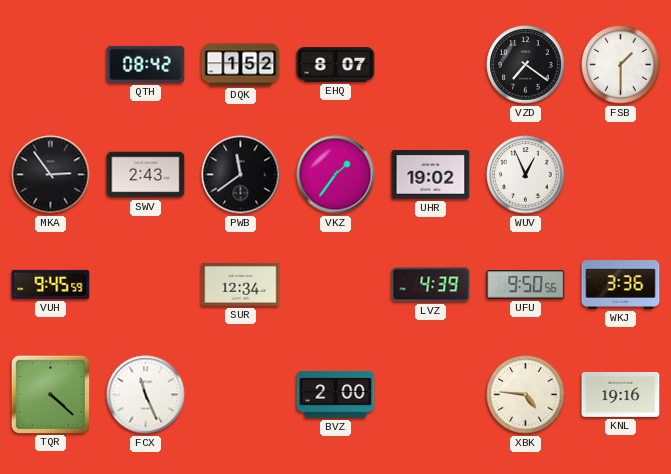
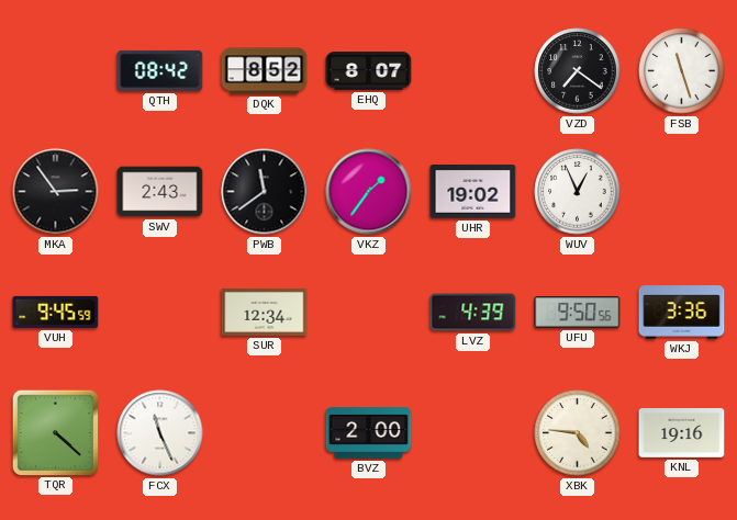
DQK: 1:52 -> 8:52
FSB: 1:30 -> 11:27
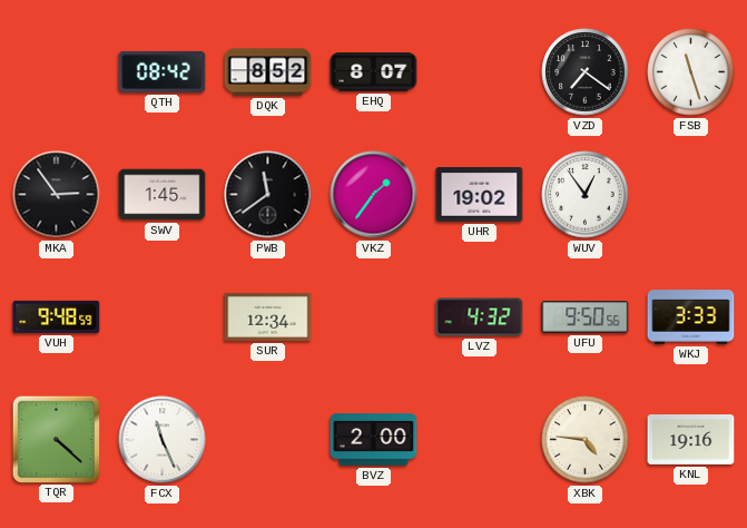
SWV: 2:43 -> 1:45
WUV: 12:56 -> 12:54
VUH: 9:45 -> 9:48
LVZ: 4:39 -> 4:32
WKJ: 3:36 -> 3:33
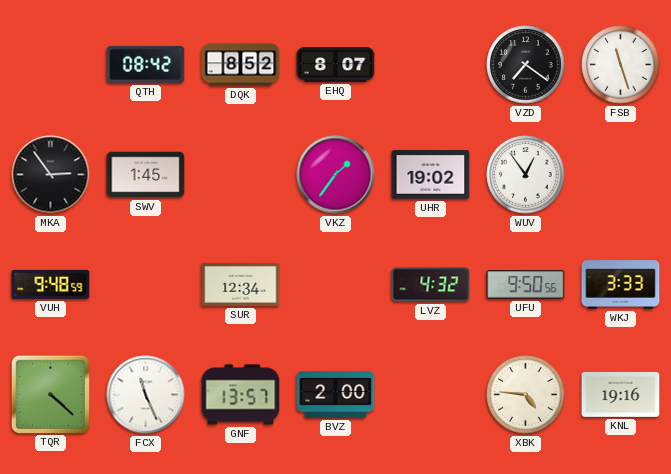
PWB: 11:39 -> none
GNF: none -> 13:57
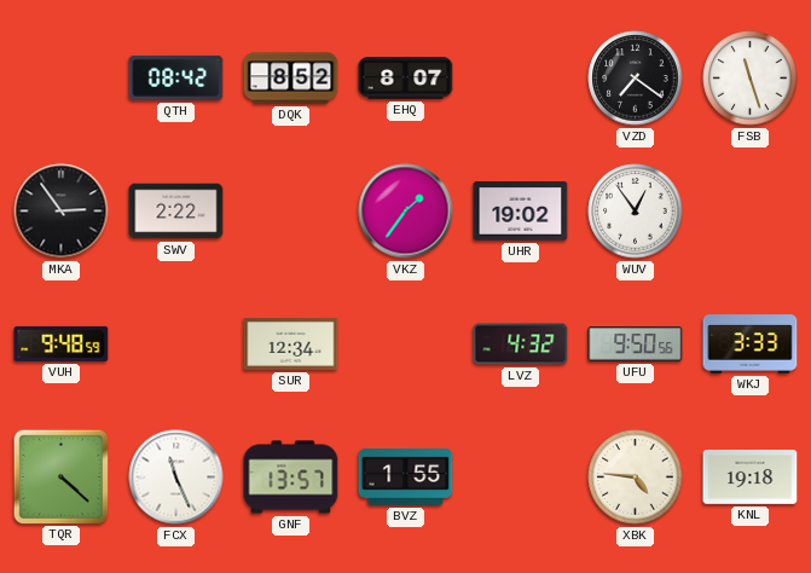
SWV: 1:45 -> 2:22
BVZ: 2:00 -> 1:55
KNL: 19:16 -> 19:18
